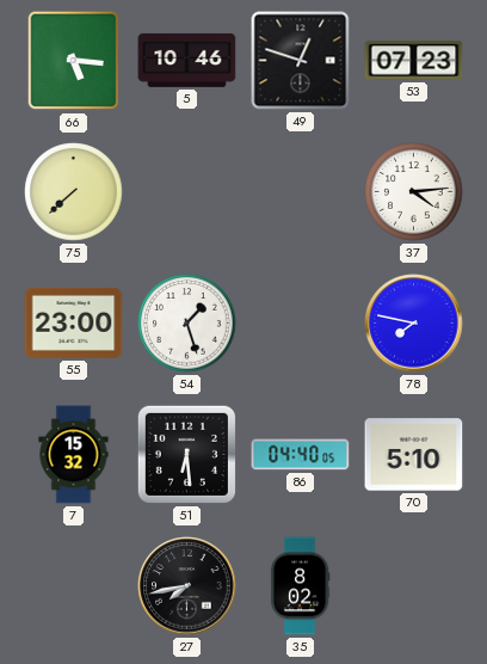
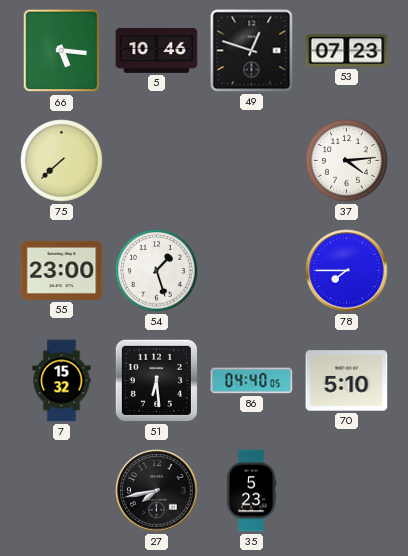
78: 7:47 -> 7:45
35: 8:02 -> 5:23
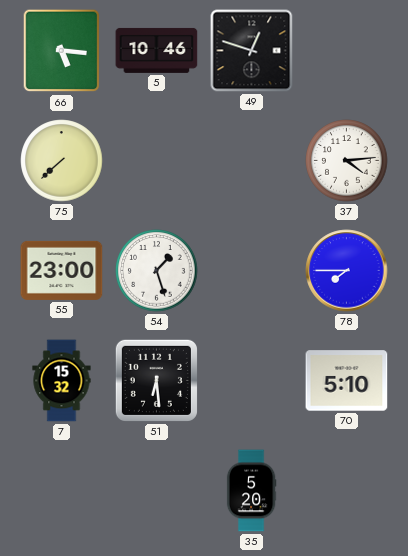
53: 07:23 -> none
86: 04:40 -> none
27: 7:43 -> none
35: 5:23 -> 5:20
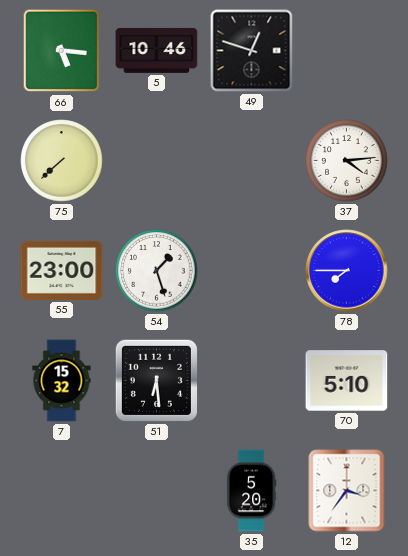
12: none -> 3:36
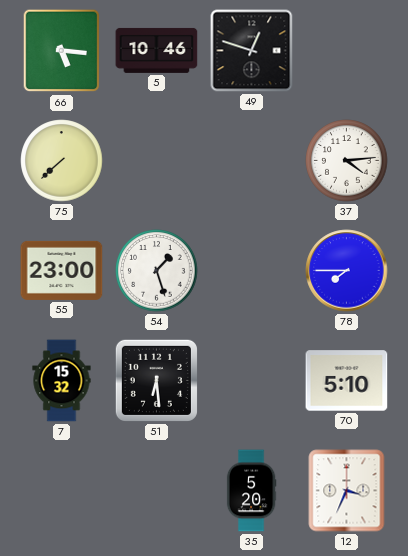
12: 3:36 -> 3:34
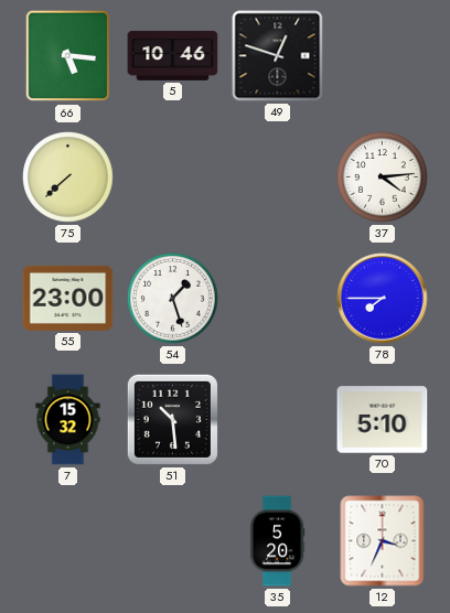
51: 6:29 -> 10:29
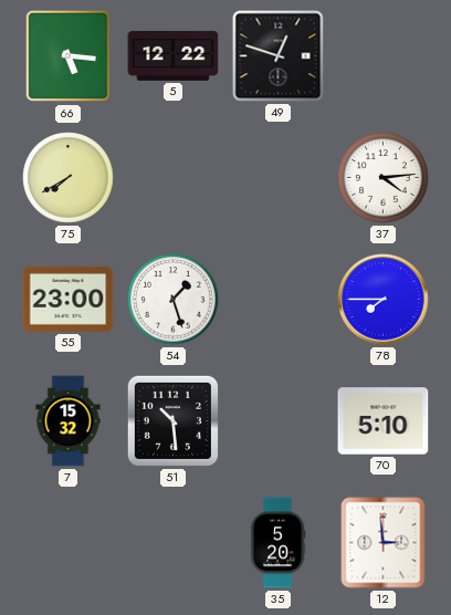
5: 10:46 -> 12:22
75: 7:38 -> 7:40
12: 3:34 -> 2:59
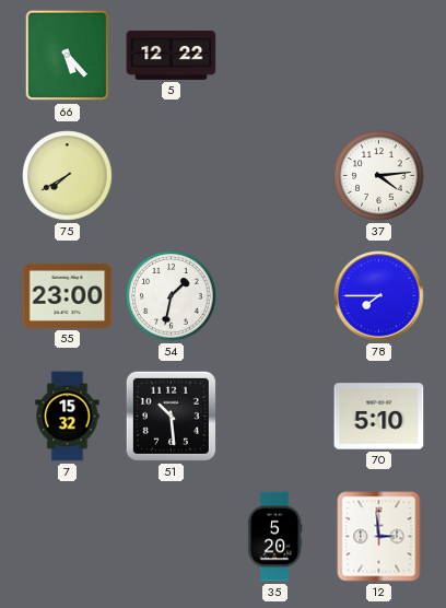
66: 5:16 -> 5:23
49: 12:48 -> none
54: 1:27 -> 1:32
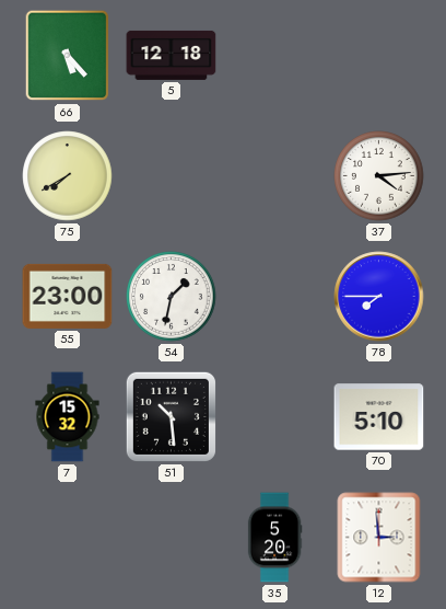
5: 12:22 -> 12:18
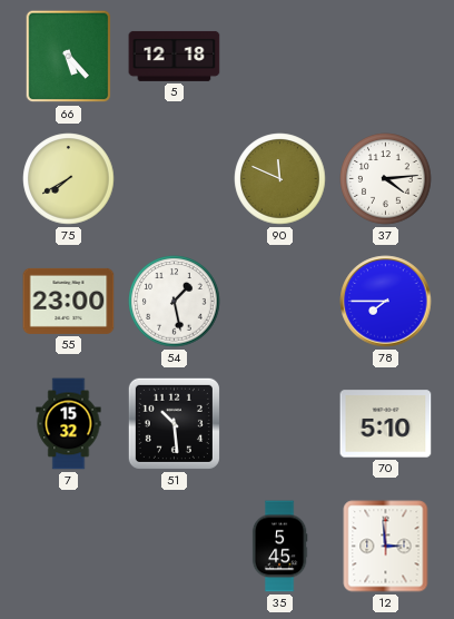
90: none -> 11:49
54: 1:32 -> 1:28
35: 5:20 -> 5:45
